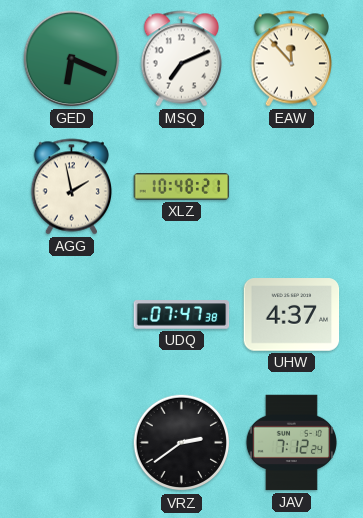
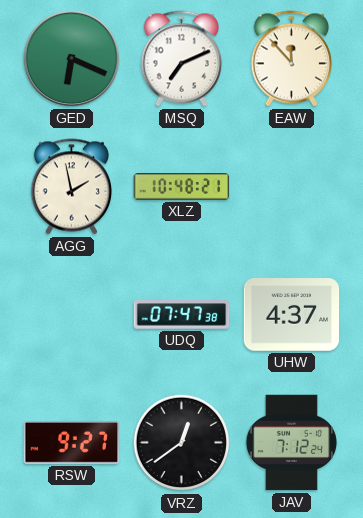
RSW: none -> 9:27
VRZ: 2:39 -> 12:39
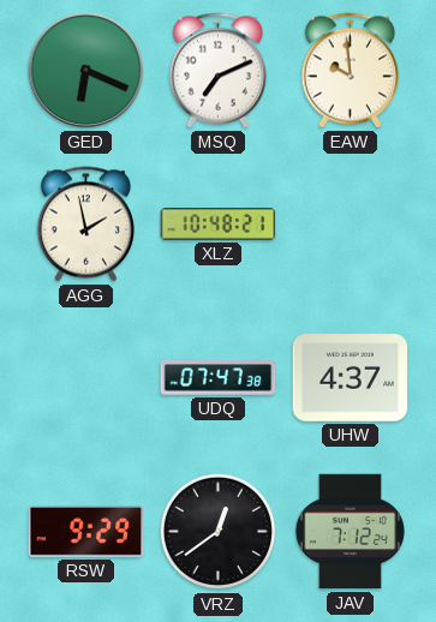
EAW: 11:53 -> 9:59
RSW: 9:27 -> 9:29
